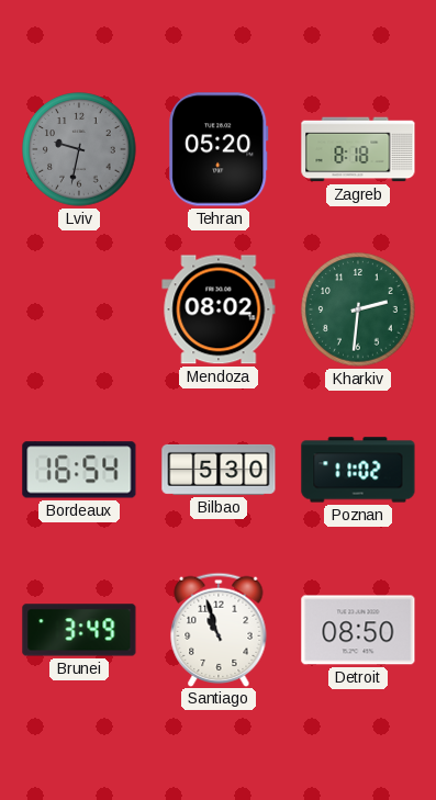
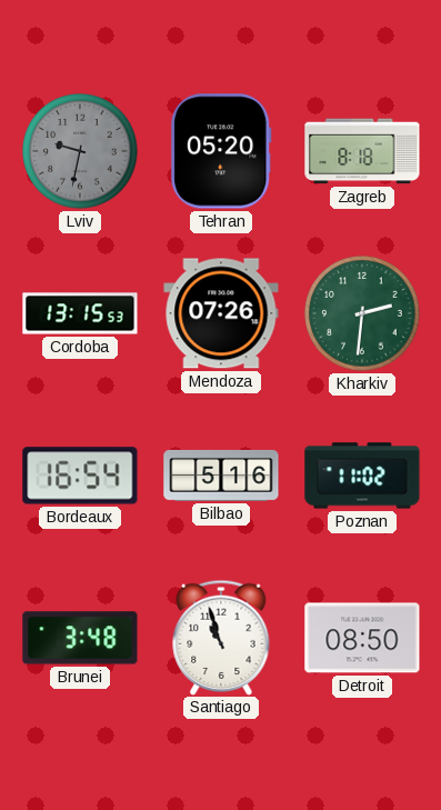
Cordoba: none -> 13:15
Mendoza: 08:02 -> 07:26
Bilbao: 5:30 -> 5:16
Brunei: 3:49 -> 3:48
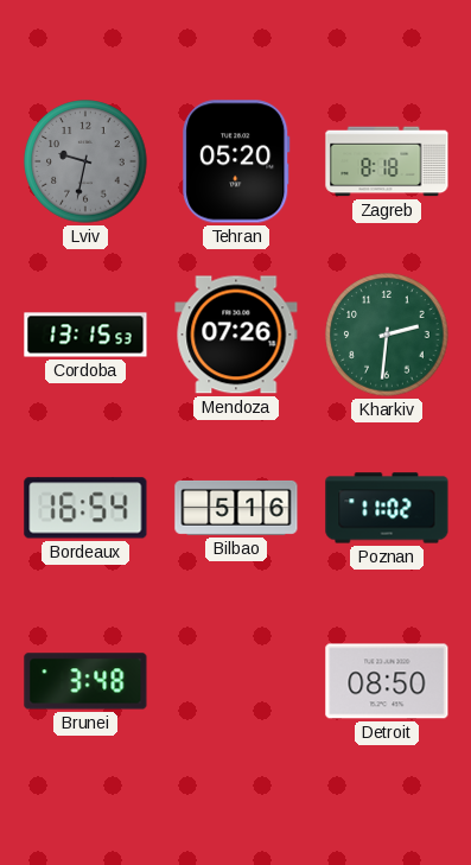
Santiago: 10:57 -> none
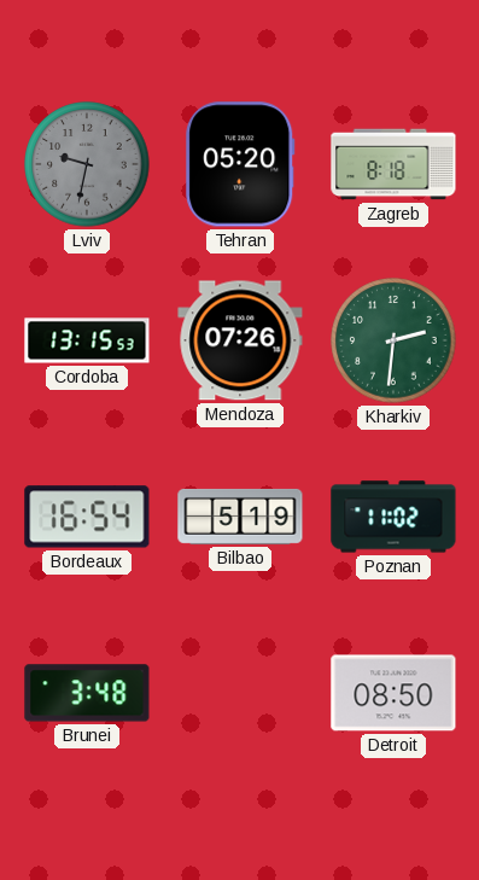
Bilbao: 5:16 -> 5:19
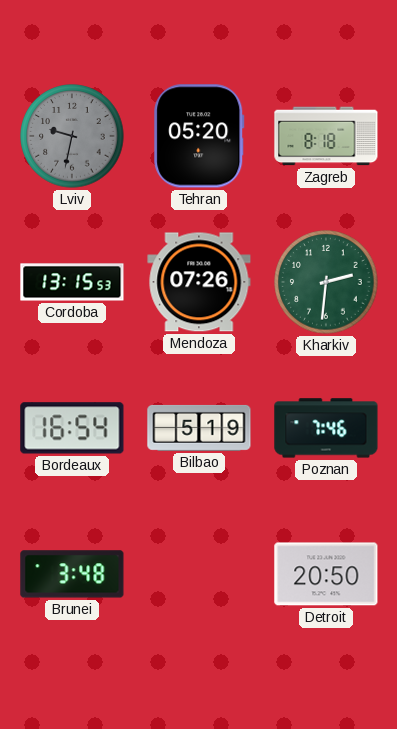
Poznan: 11:02 -> 7:46
Detroit: 08:50 -> 20:50
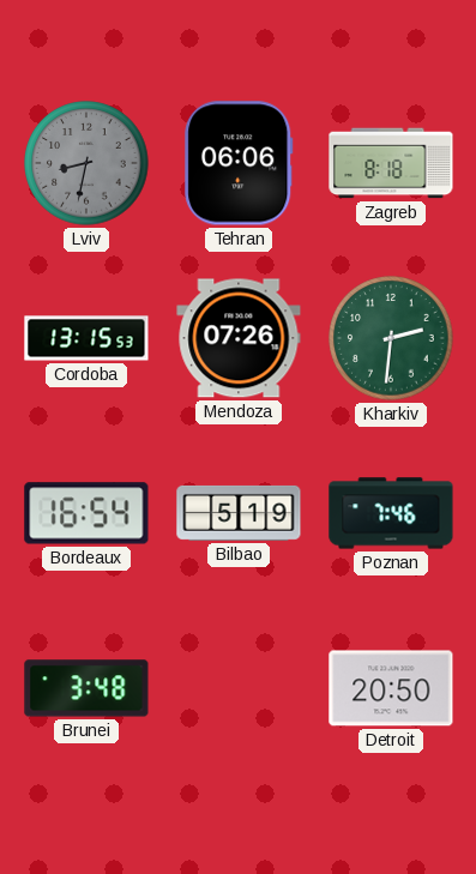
Lviv: 9:32 -> 8:32
Tehran: 05:20 -> 06:06
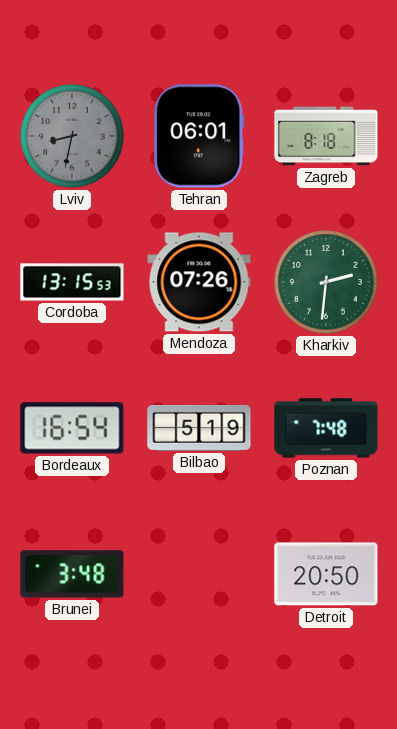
Tehran: 06:06 -> 06:01
Poznan: 7:46 -> 7:48
